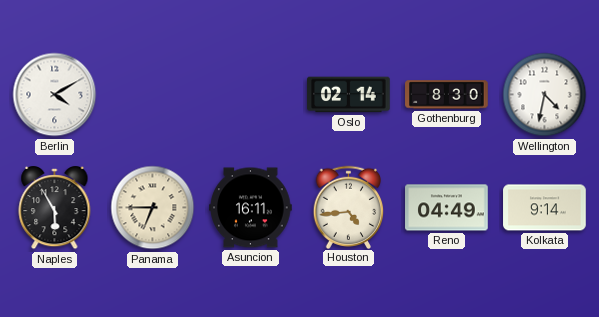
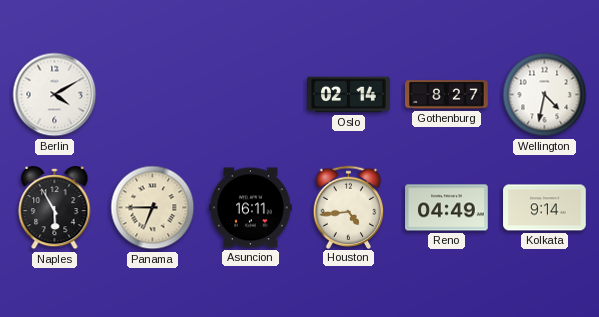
Gothenburg: 8:30 -> 8:27
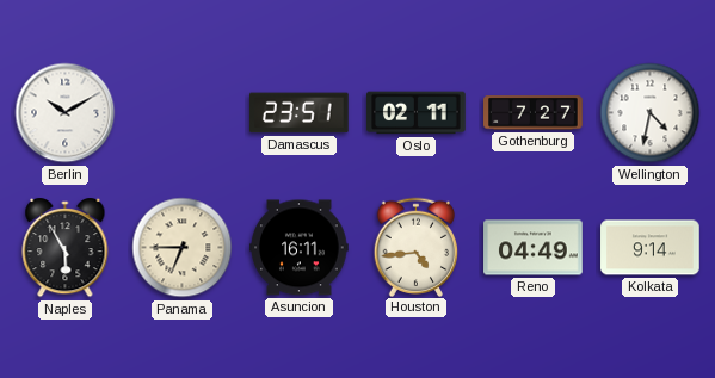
Berlin: 4:10 -> 10:10
Damascus: none -> 23:51
Oslo: 02:14 -> 02:11
Gothenburg: 8:27 -> 7:27
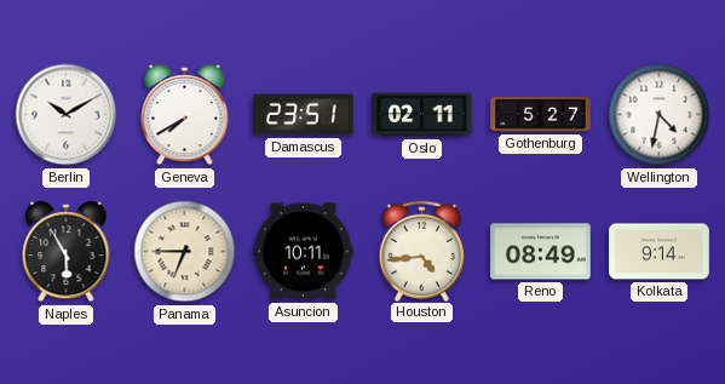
Geneva: none -> 7:40
Gothenburg: 7:27 -> 5:27
Asuncion: 16:11 -> 10:11
Reno: 04:49 -> 08:49
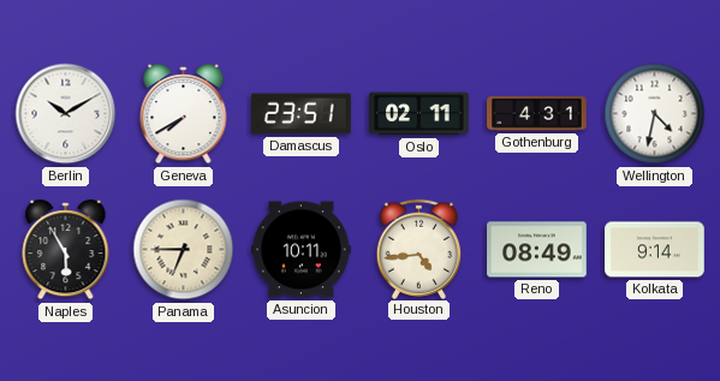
Gothenburg: 5:27 -> 4:31
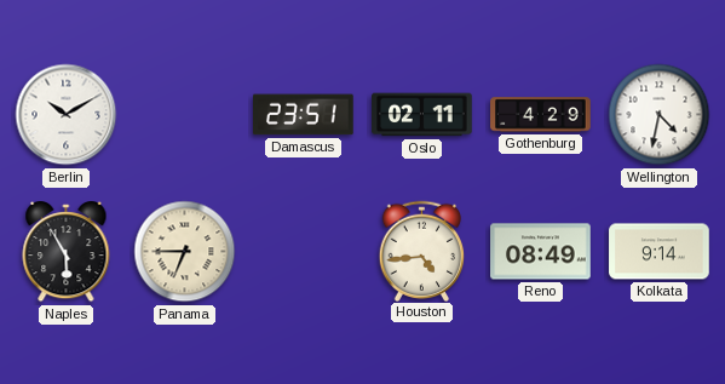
Geneva: 7:40 -> none
Gothenburg: 4:31 -> 4:29
Asuncion: 10:11 -> none
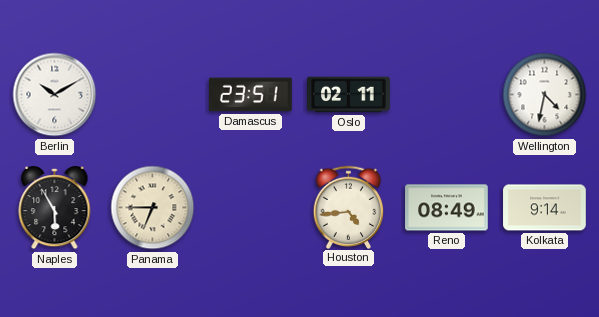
Gothenburg: 4:29 -> none
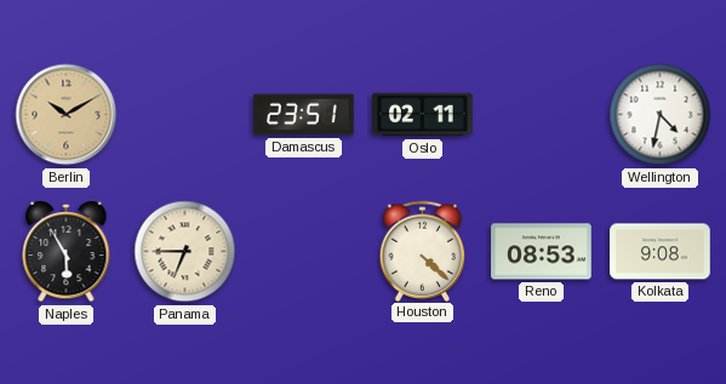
Berlin dial: white -> champagne
Houston: 4:44 -> 4:22
Reno: 08:49 -> 08:53
Kolkata: 9:14 -> 9:08
